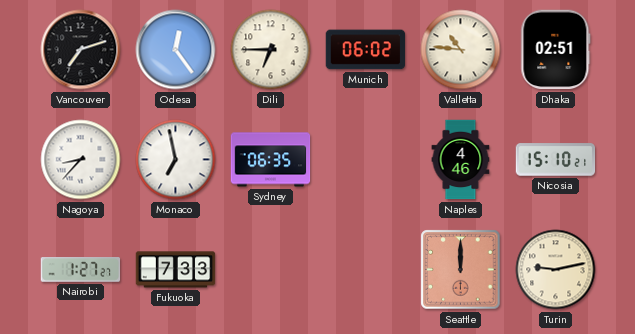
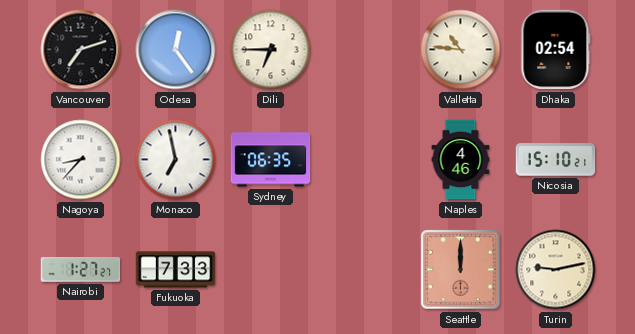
Munich: 06:02 -> none
Dhaka: 02:51 -> 02:54
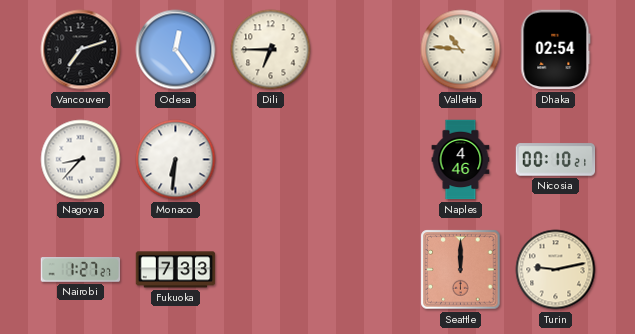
Monaco: 6:58 -> 6:31
Sydney: 06:35 -> none
Nicosia: 15:10 -> 00:10
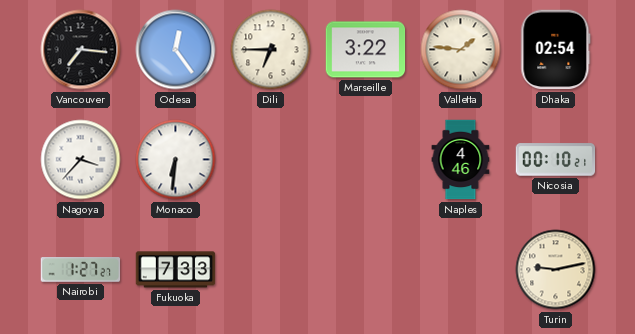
Vancouver: 7:12 -> 7:16
Marseille: none -> 3:22
Valletta: 10:46 -> 1:46
Nagoya: 8:37 -> 3:37
Seattle: 12:00 -> none
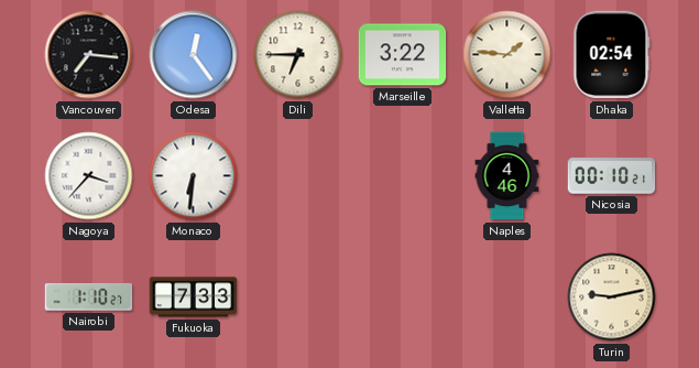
Nairobi: 1:27 -> 1:10
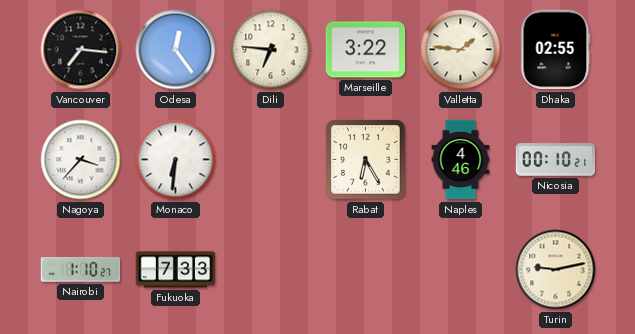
Dili: 6:45 -> 6:46
Dhaka: 02:54 -> 02:55
Rabat: none -> 6:25
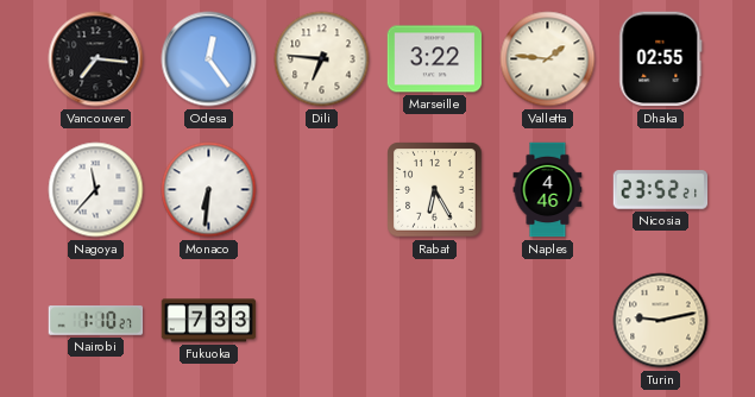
Nagoya: 3:37 -> 11:37
Nicosia: 00:10 -> 23:52
